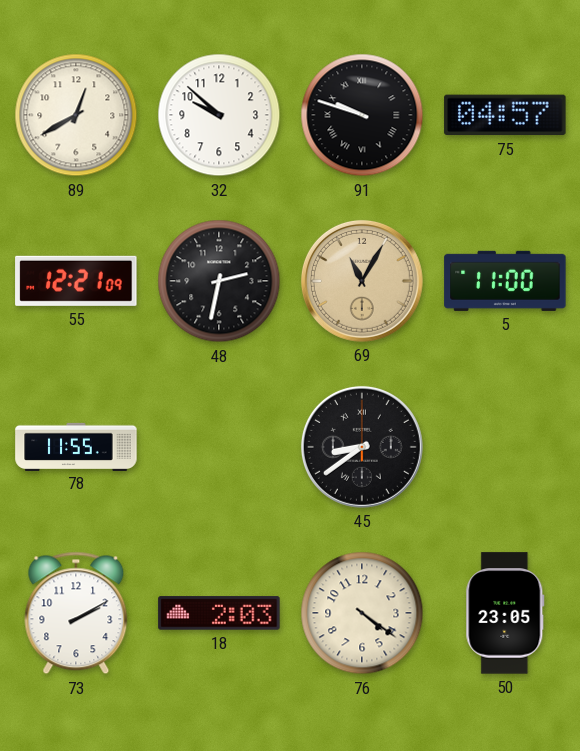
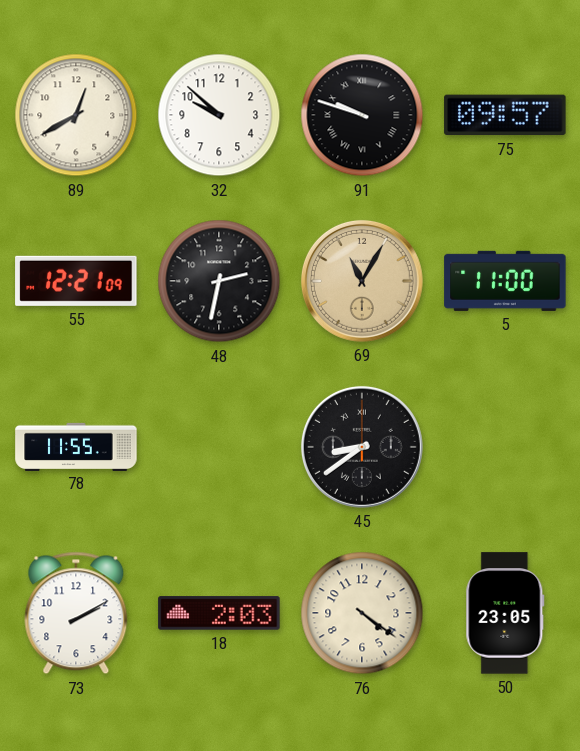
75: 04:57 -> 09:57
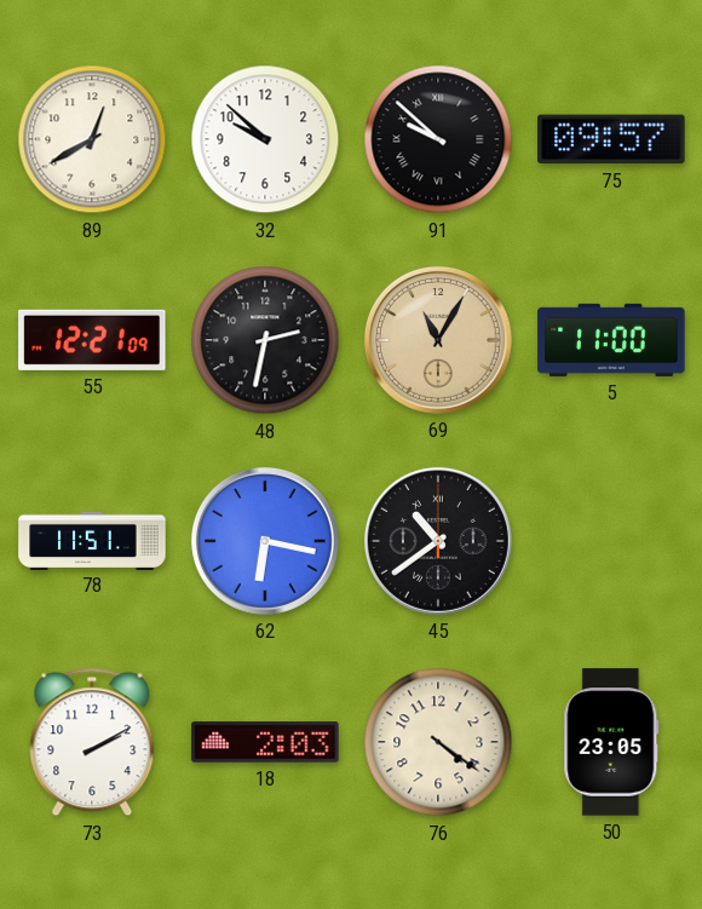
91: 9:48 -> 9:52
78: 11:55 -> 11:51
62: none -> 6:17
45: 8:39 -> 10:39
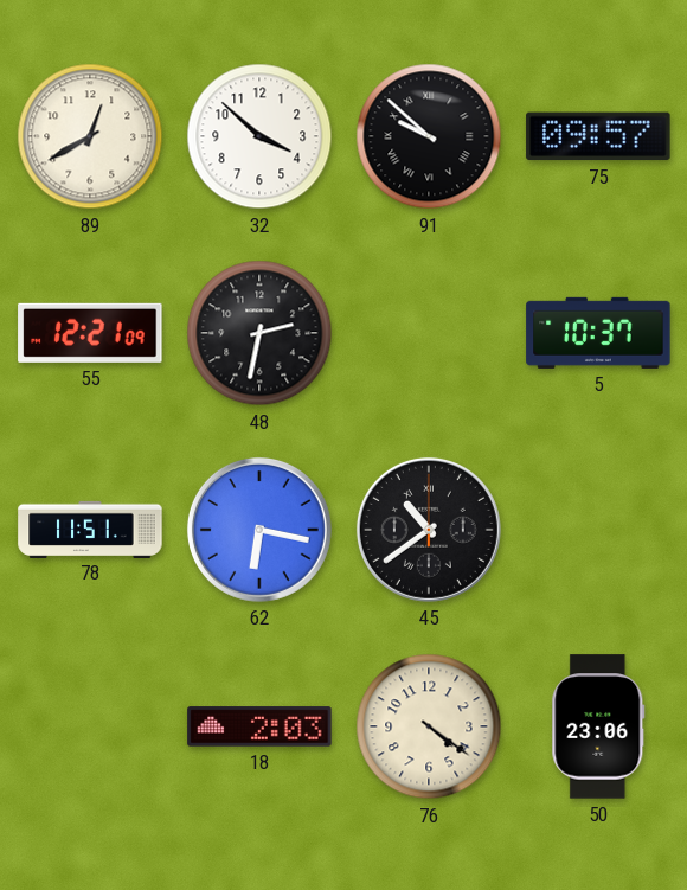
32: 9:52 -> 3:52
69: 11:05 -> none
5: 11:00 -> 10:37
73: 2:10 -> none
50: 23:05 -> 23:06
